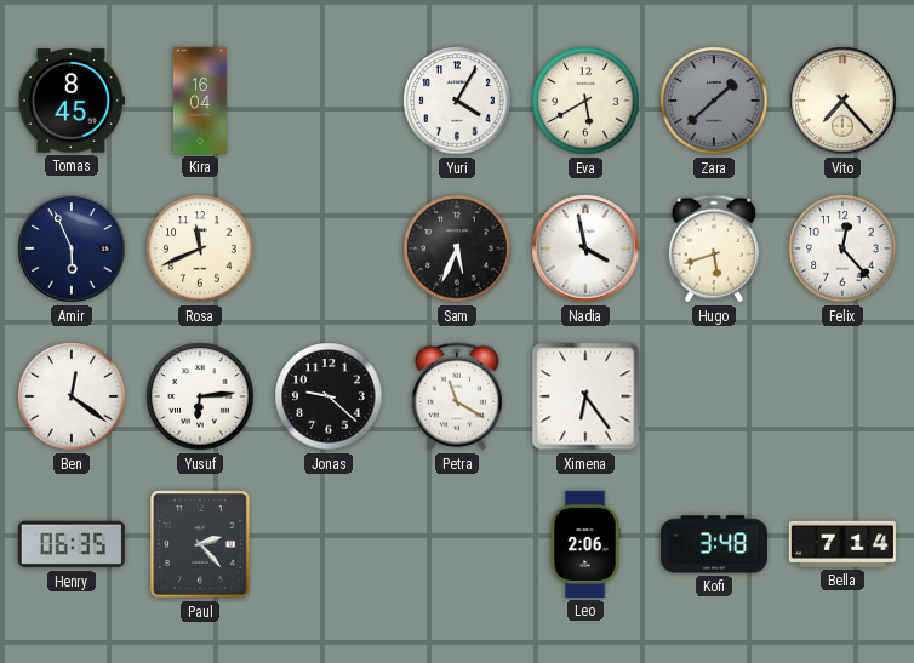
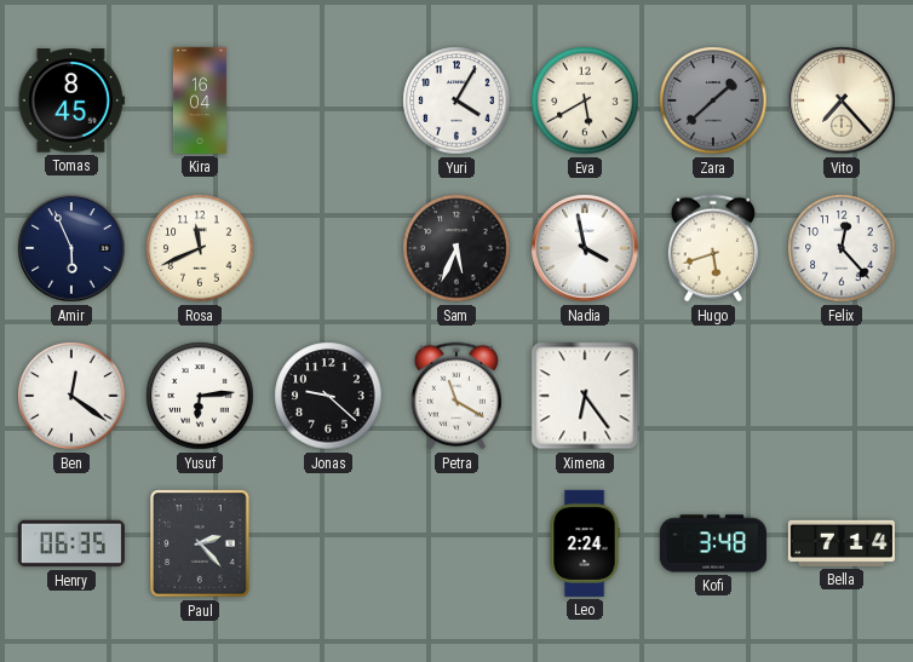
Leo: 2:06 -> 2:24
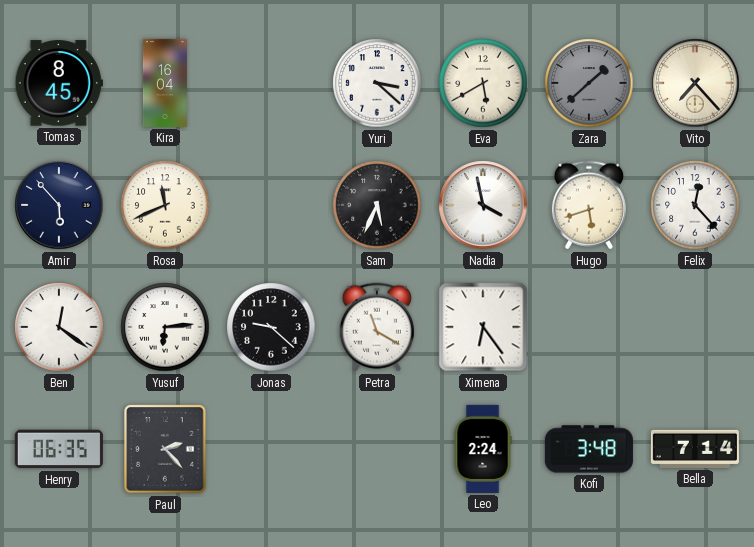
Yuri: 4:05 -> 3:22
Amir: 5:56 -> 5:53
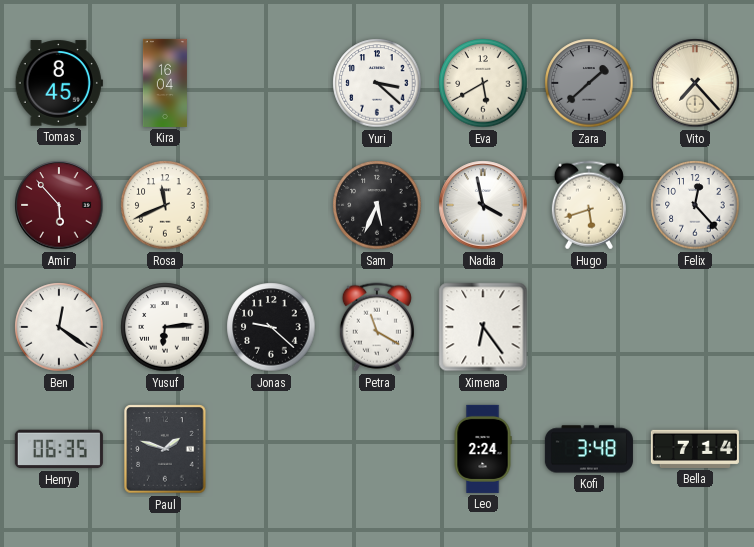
Amir dial: navy -> burgundy
Paul: 2:23 -> 1:48
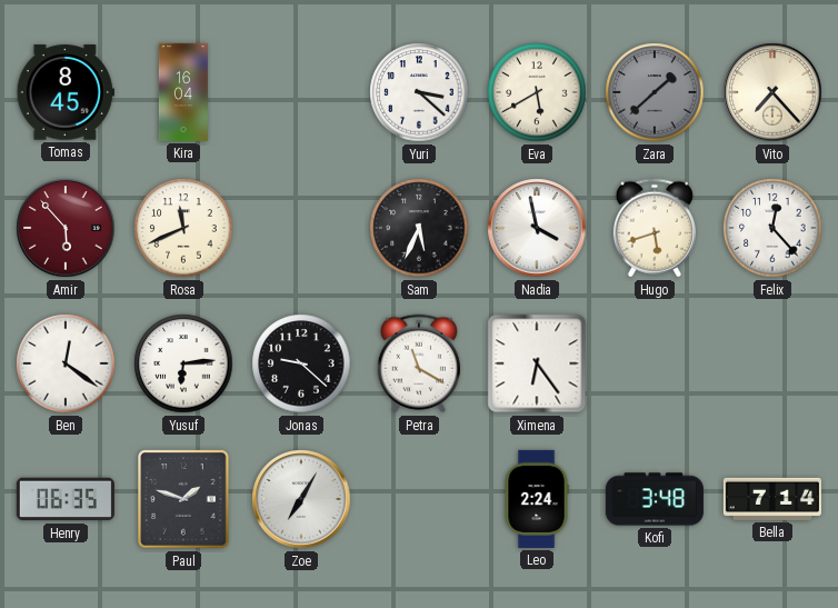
Zoe: none -> 7:05
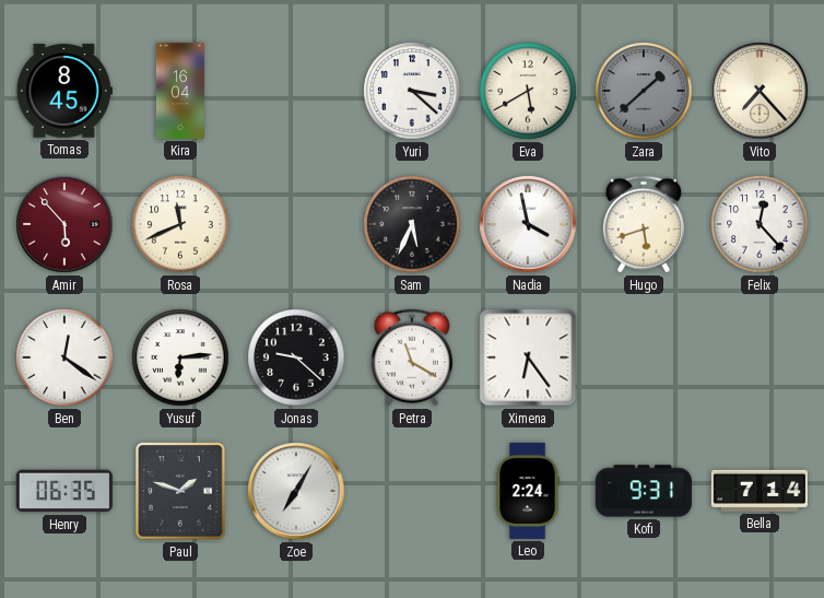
Kofi: 3:48 -> 9:31
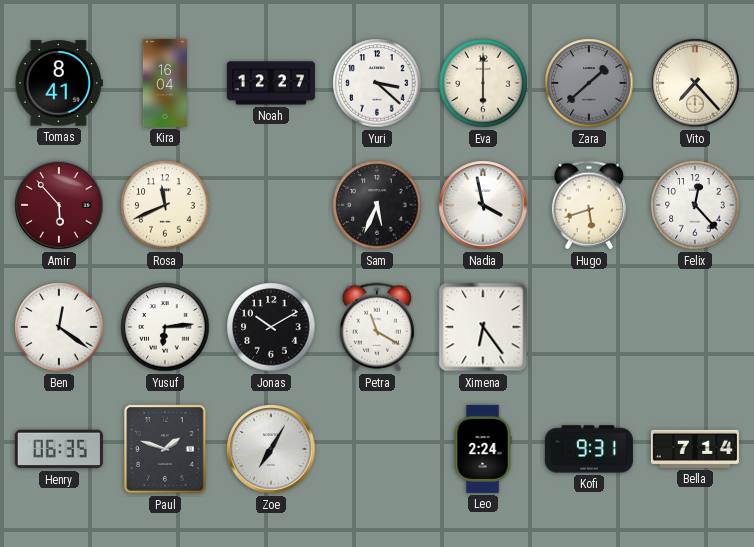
Tomas: 8:45 -> 8:41
Noah: none -> 12:27
Eva: 5:40 -> 6:00
Jonas: 9:22 -> 10:10
